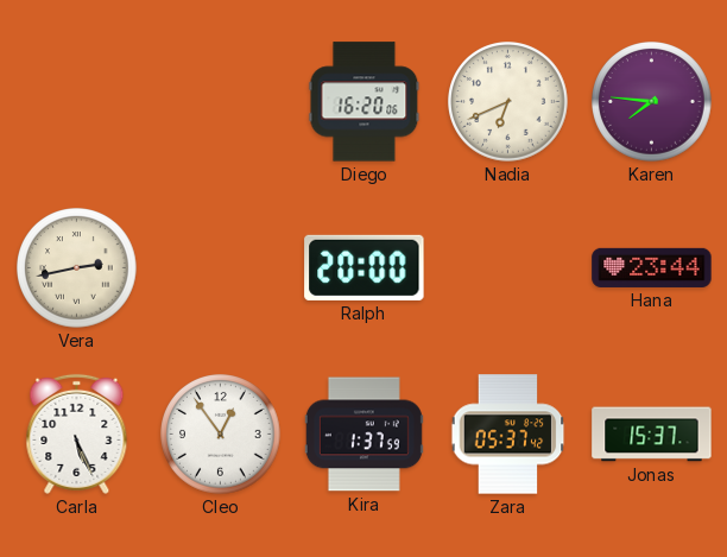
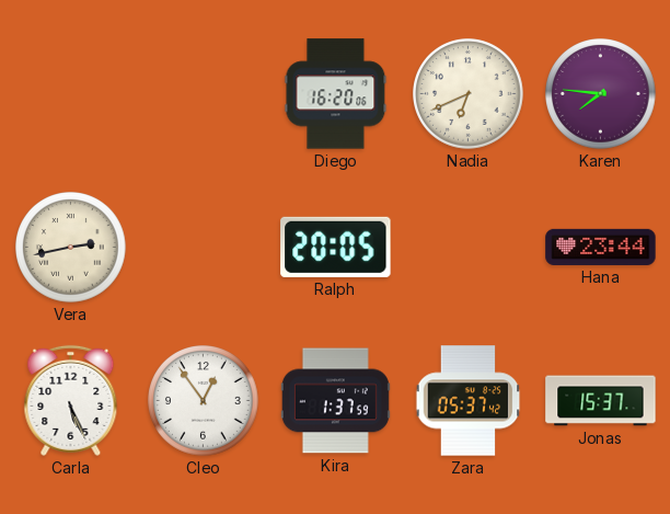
Ralph: 20:00 -> 20:05
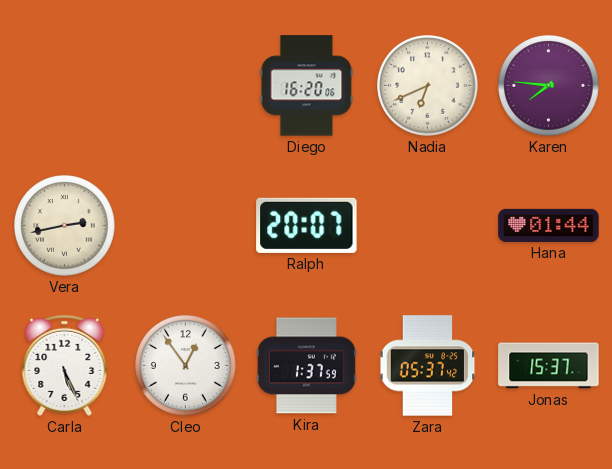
Ralph: 20:05 -> 20:07
Hana: 23:44 -> 01:44
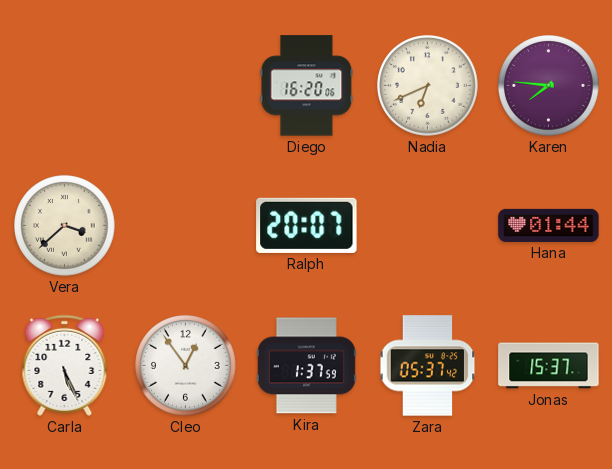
Vera: 2:43 -> 3:38
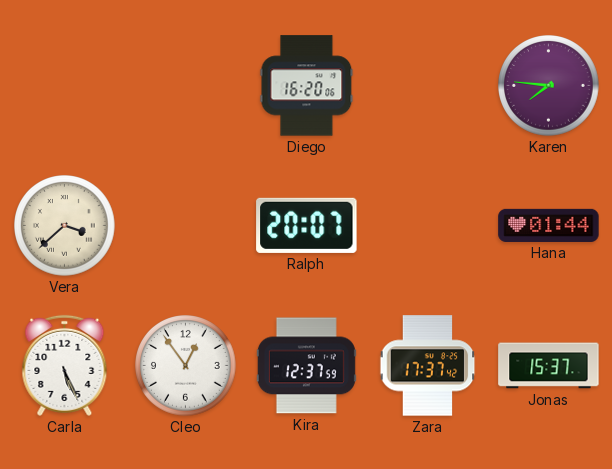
Nadia: 6:41 -> none
Kira: 1:37 -> 12:37
Zara: 05:37 -> 17:37
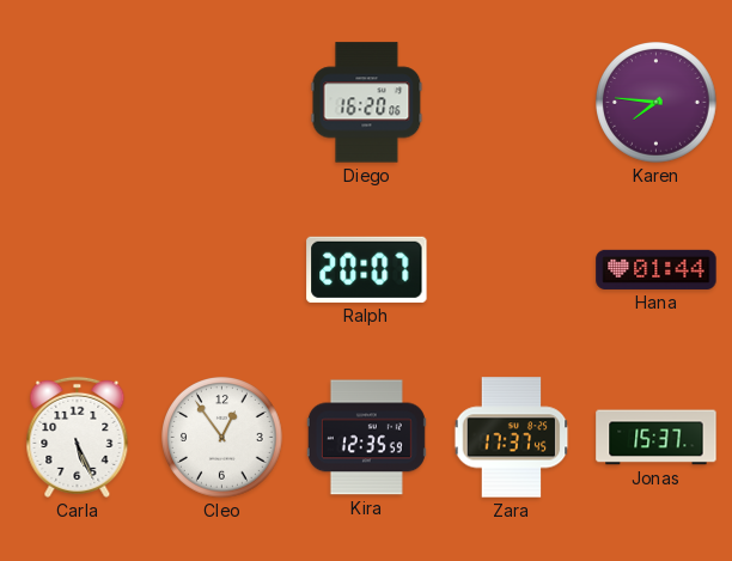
Vera: 3:38 -> none
Kira: 12:37 -> 12:35
Zara: 17:37:42 -> 17:37:45
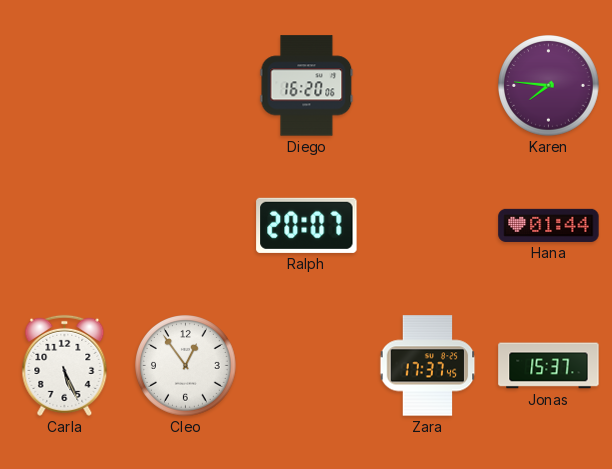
Kira: 12:35 -> none
